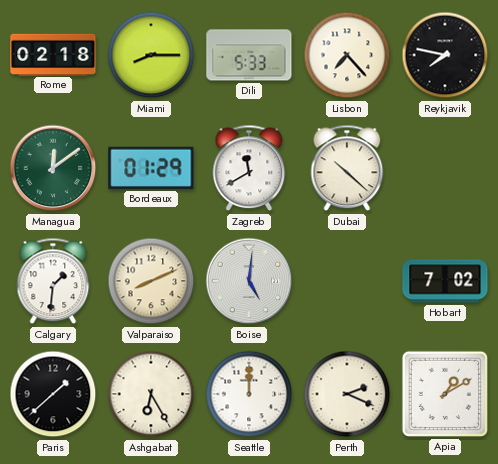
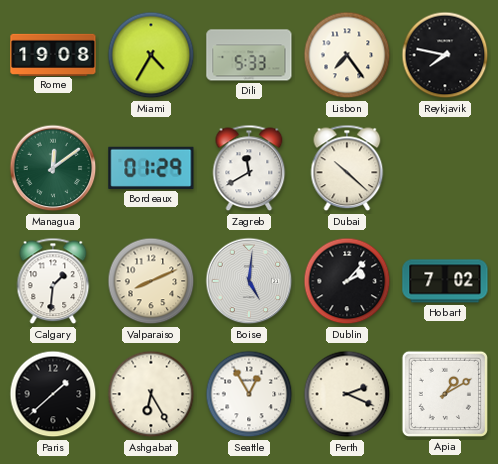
Rome: 02:18 -> 19:08
Miami: 8:15 -> 4:35
Lisbon: 7:23 -> 7:24
Dublin: none -> 2:07
Seattle: 12:00 -> 12:55
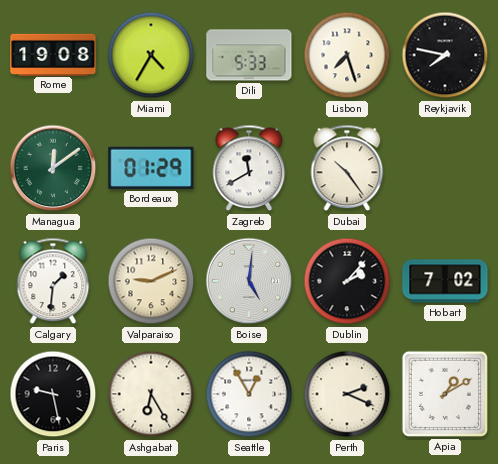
Lisbon: 7:24 -> 7:27
Dubai: 10:22 -> 10:24
Valparaiso: 8:11 -> 9:11
Paris: 1:38 -> 9:28
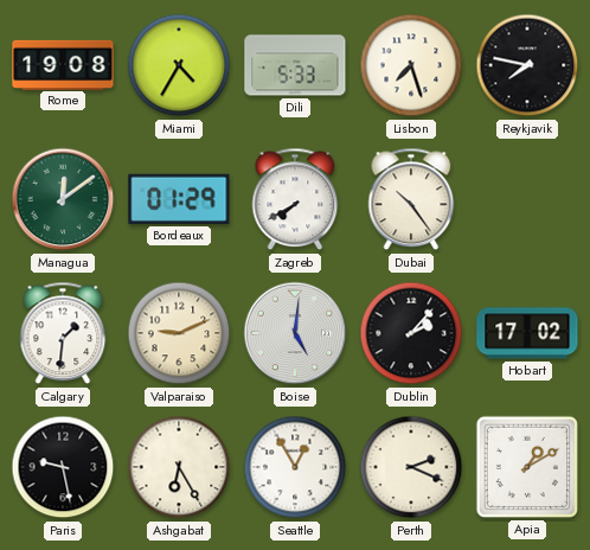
Zagreb: 11:40 -> 7:40
Hobart: 7:02 -> 17:02
